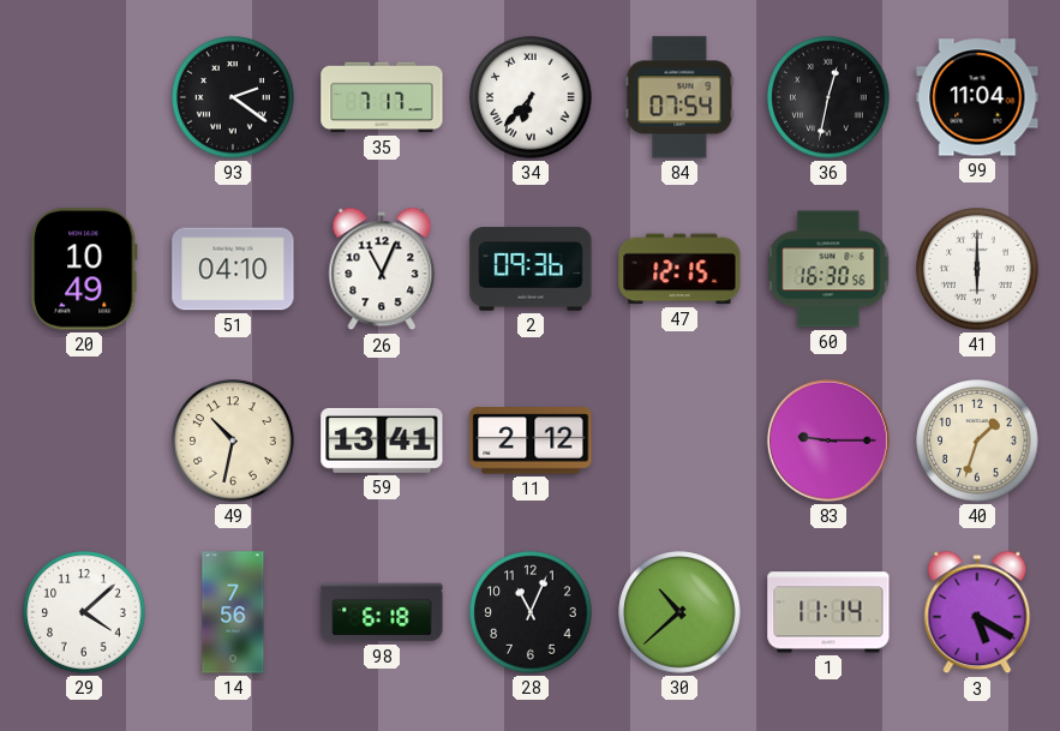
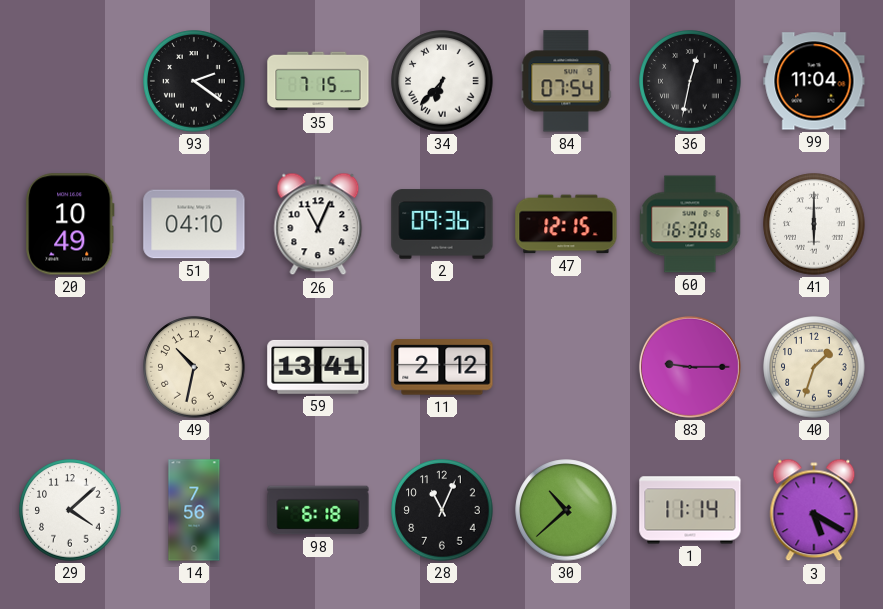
35: 7:17 -> 7:15
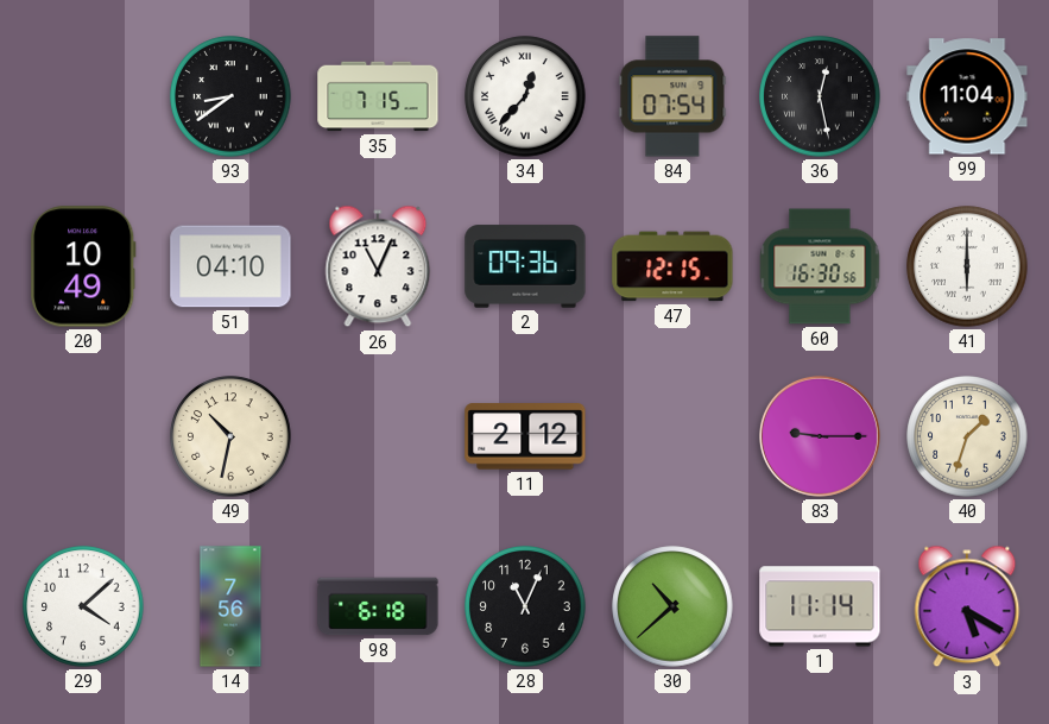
93: 2:21 -> 8:39
34: 6:37 -> 12:37
36: 12:32 -> 12:28
59: 13:41 -> none
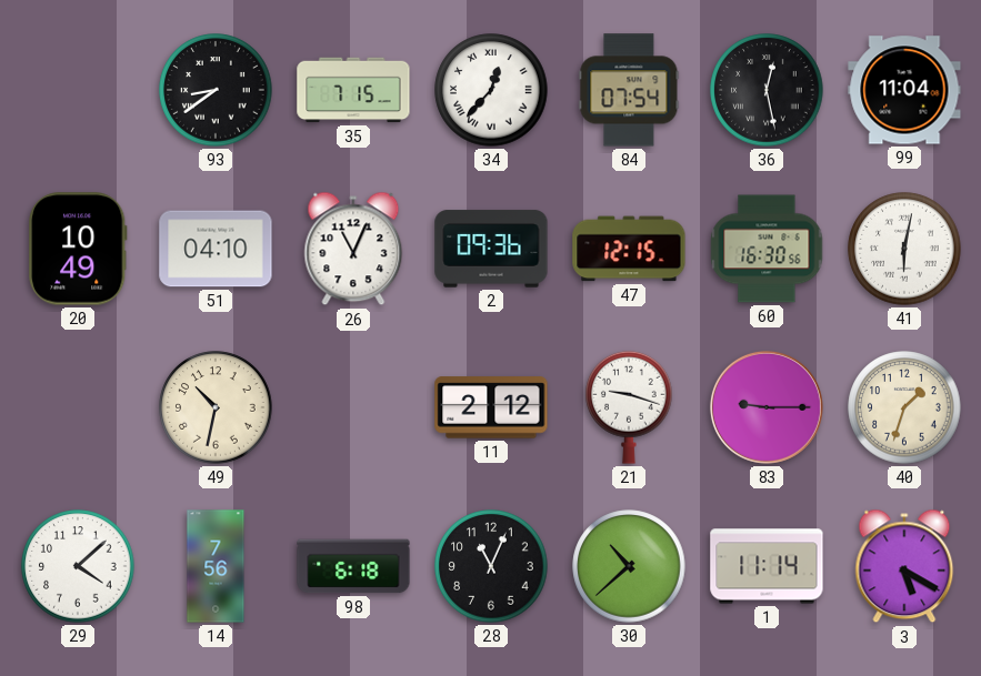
41: 6:00 -> 6:02
21: none -> 9:18
